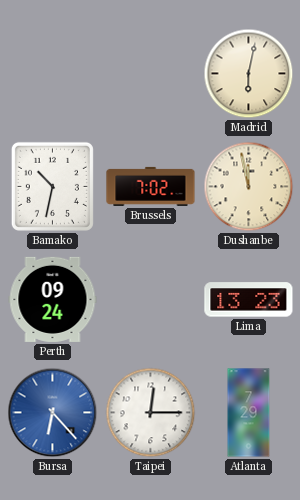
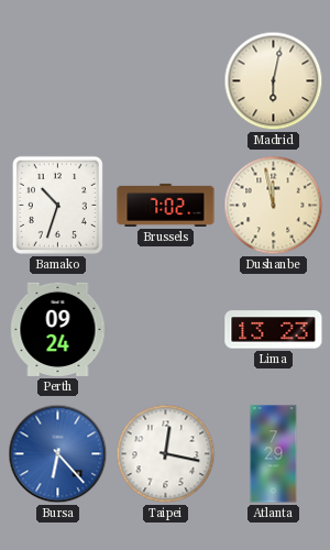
Bamako: 10:32 -> 10:33
Taipei: 12:15 -> 12:17
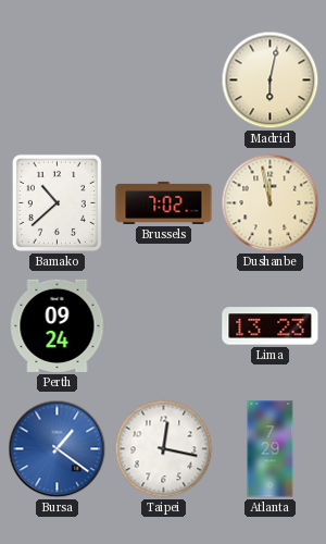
Bamako: 10:33 -> 10:38
Bursa: 6:23 -> 1:21
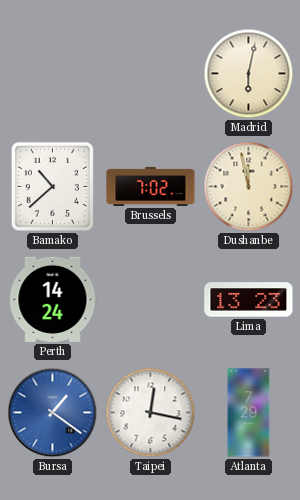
Perth: 09:24 -> 14:24
